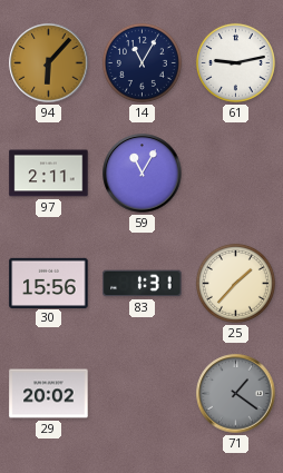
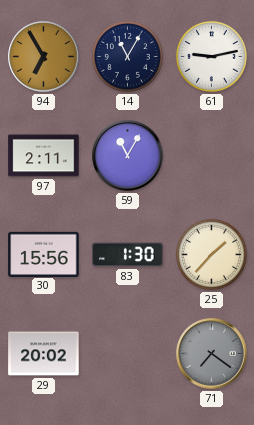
94: 6:07 -> 6:55
83: 1:31 -> 1:30
71: 1:21 -> 7:21
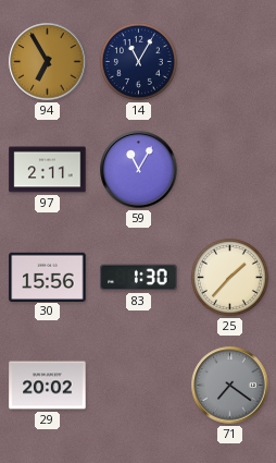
61: 9:13 -> none
